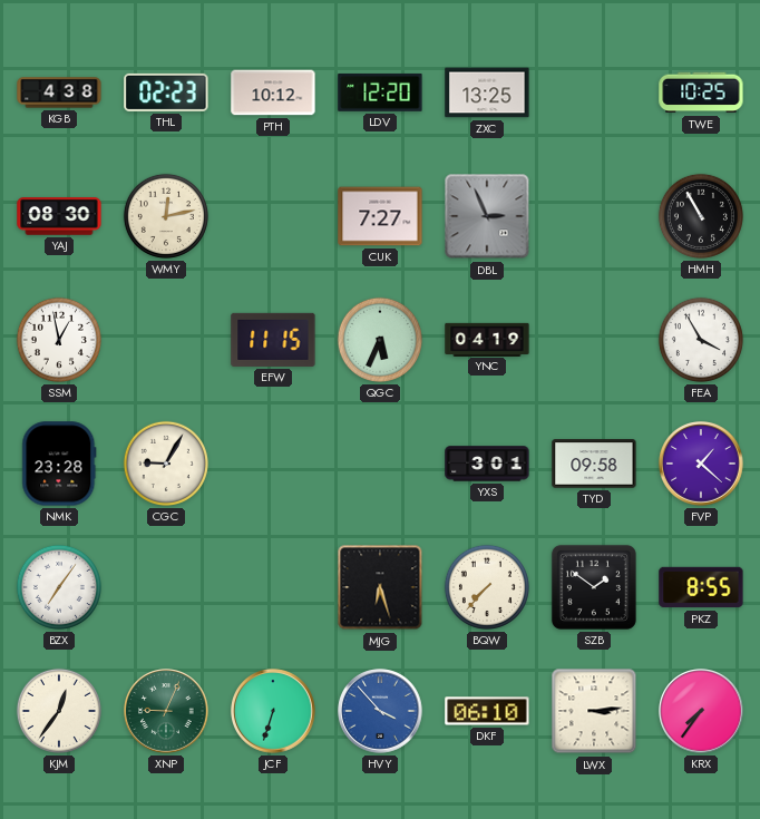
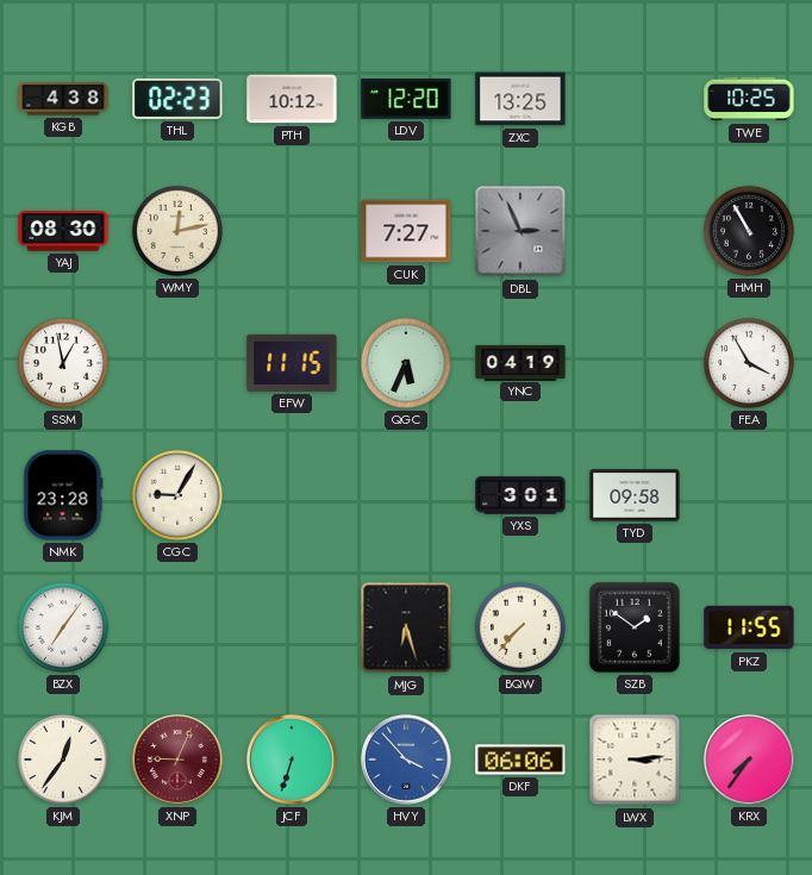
FVP: 1:22 -> none
PKZ: 8:55 -> 11:55
XNP dial: green -> burgundy
DKF: 06:10 -> 06:06
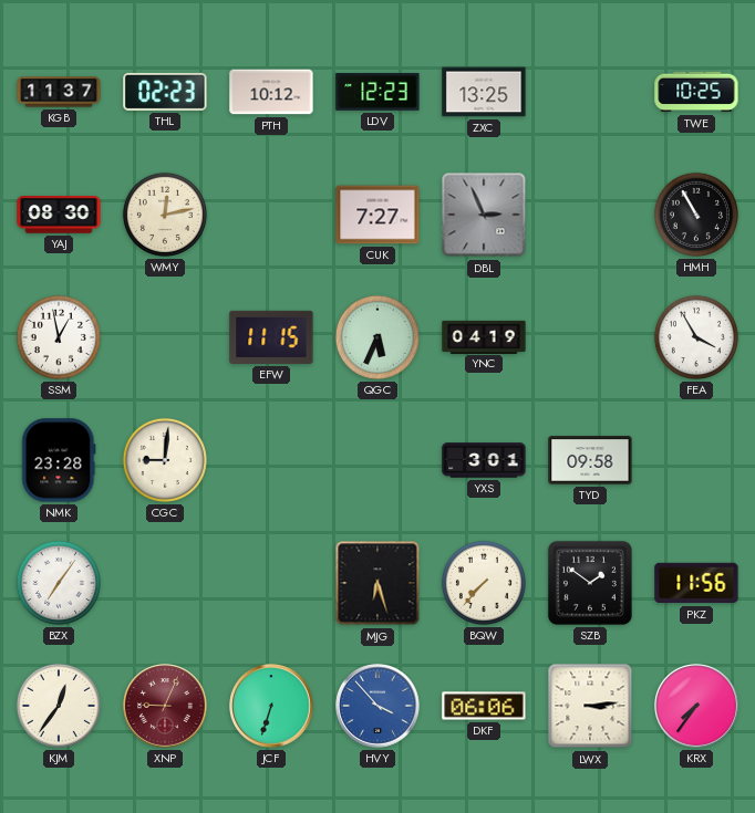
KGB: 4:38 -> 11:37
LDV: 12:20 -> 12:23
CGC: 9:05 -> 9:01
PKZ: 11:55 -> 11:56
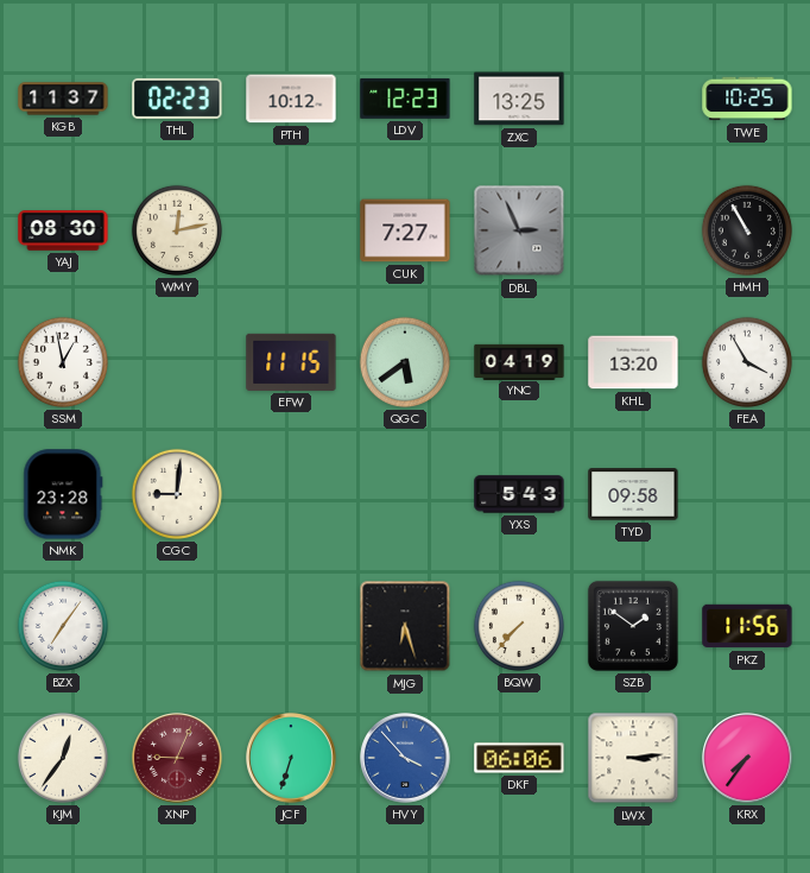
QGC: 5:34 -> 5:39
KHL: none -> 13:20
YXS: 3:01 -> 5:43
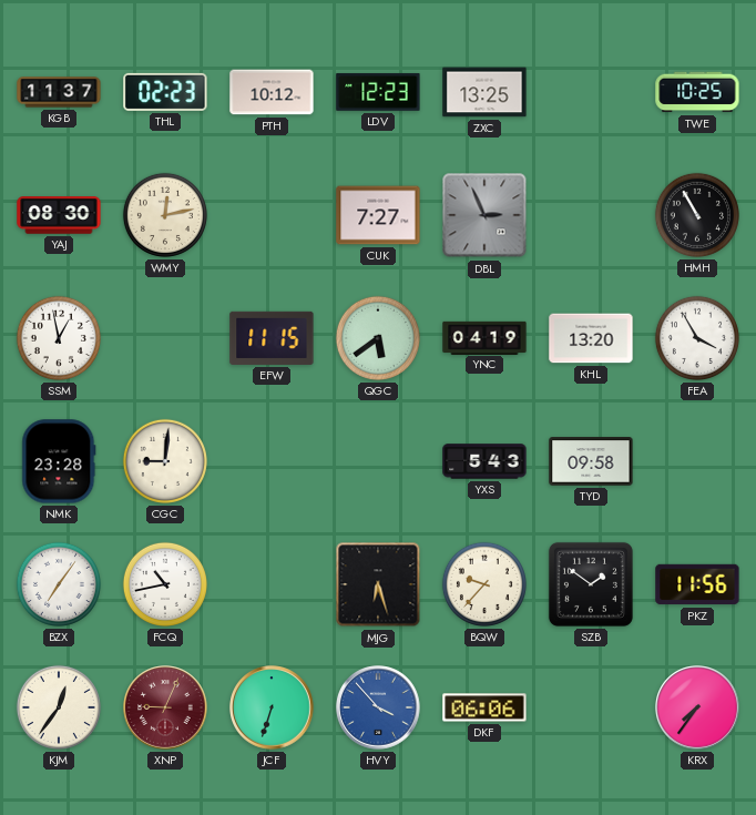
FCQ: none -> 10:43
BQW: 7:37 -> 9:37
LWX: 3:14 -> none
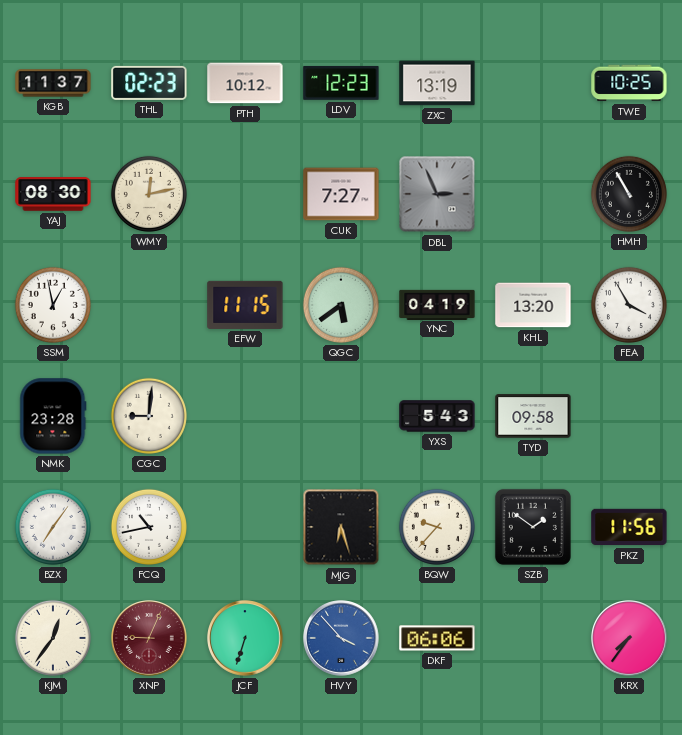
ZXC: 13:25 -> 13:19
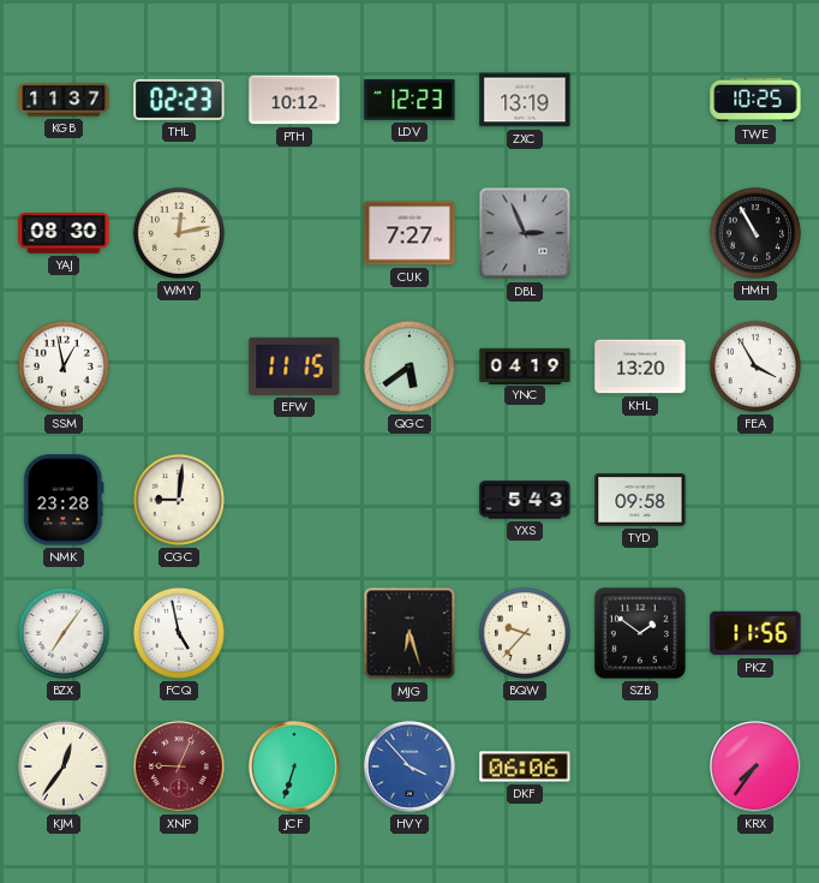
FCQ: 10:43 -> 4:58
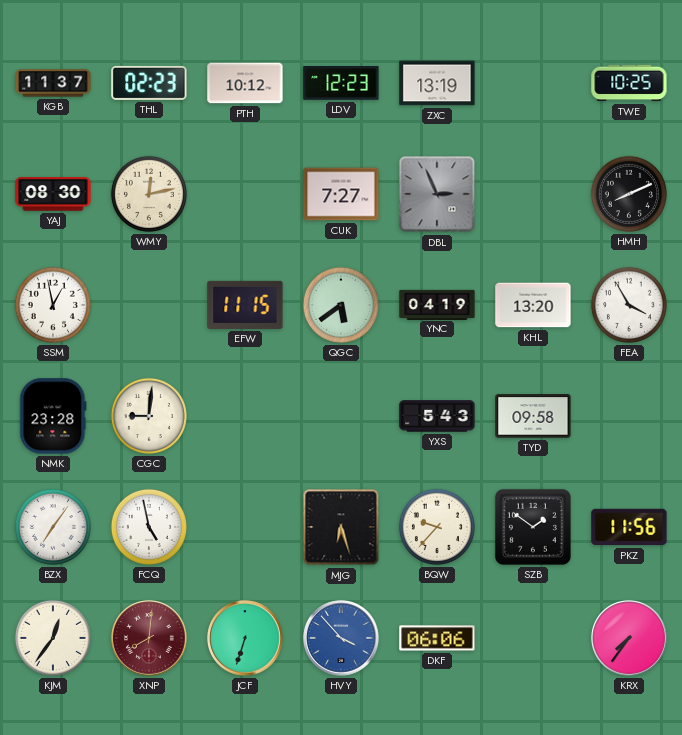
HMH: 10:55 -> 8:11
XNP: 9:04 -> 8:01
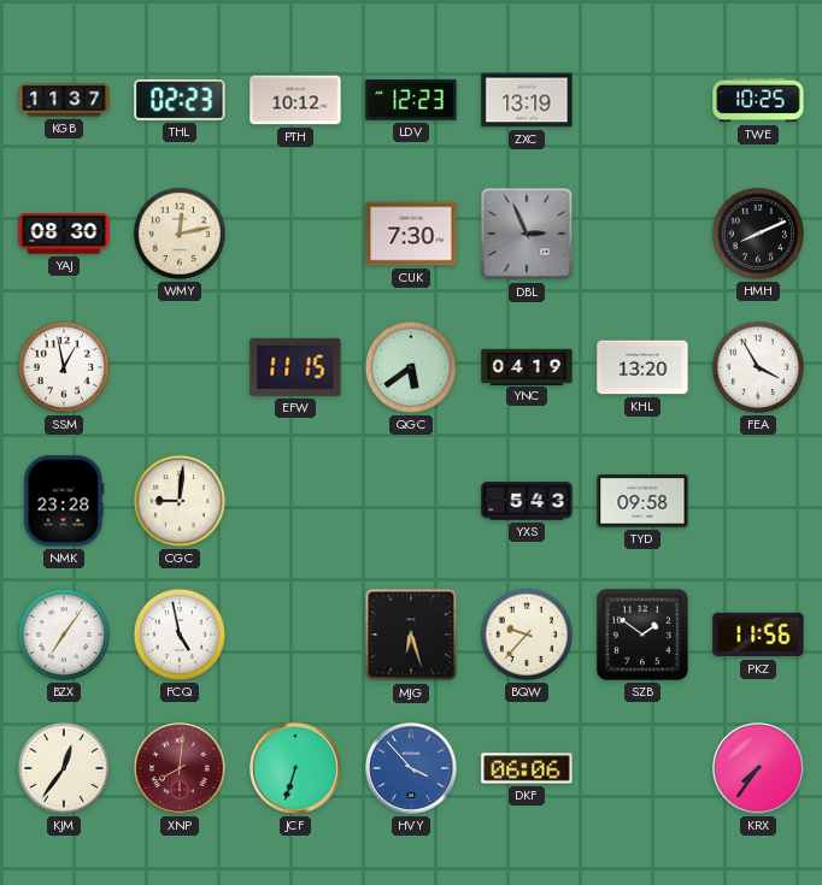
CUK: 7:27 -> 7:30
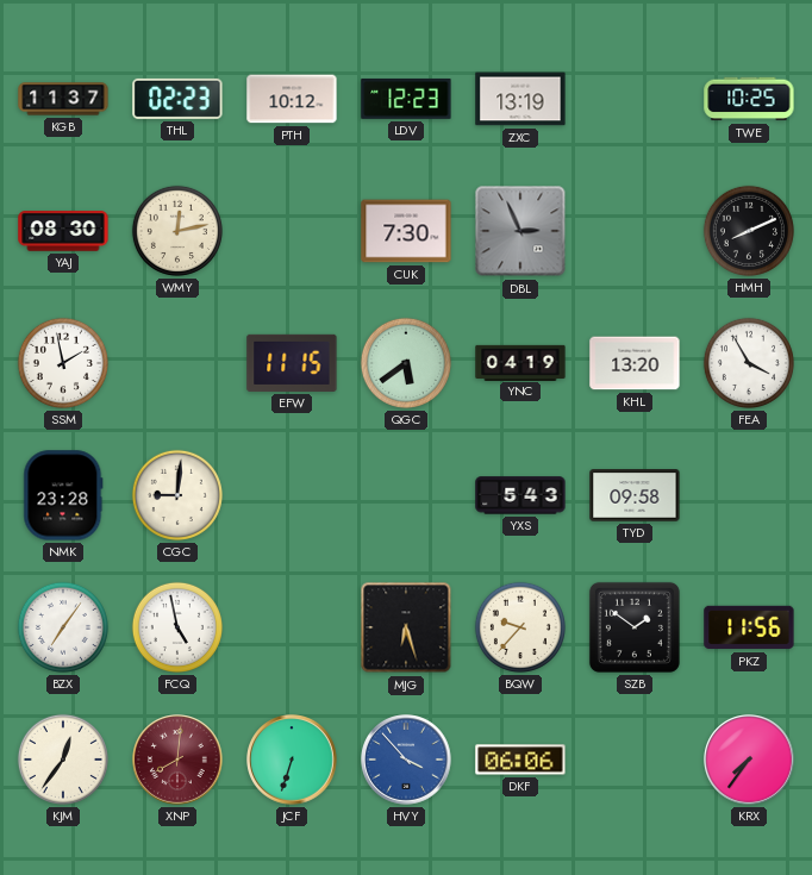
SSM: 12:58 -> 1:58
